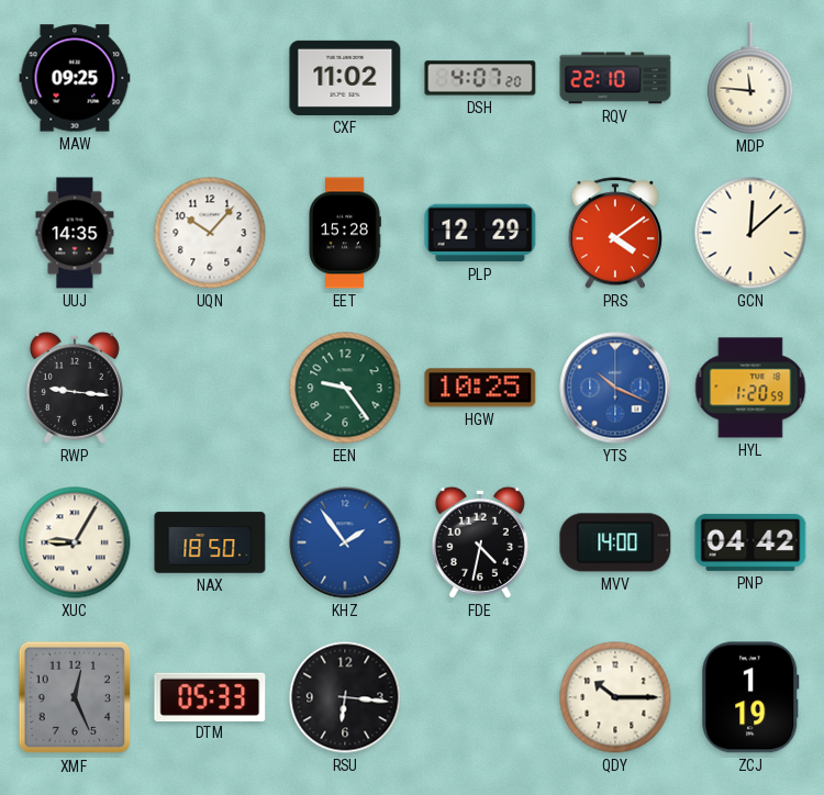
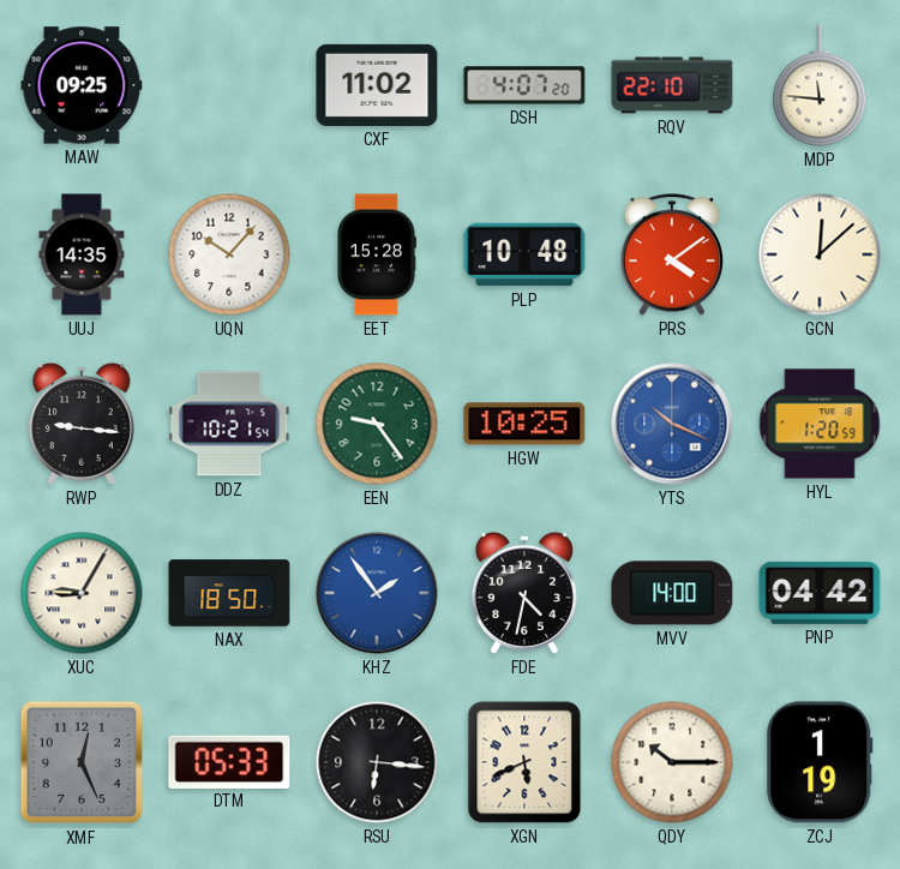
PLP: 12:29 -> 10:48
DDZ: none -> 10:21
XGN: none -> 5:41
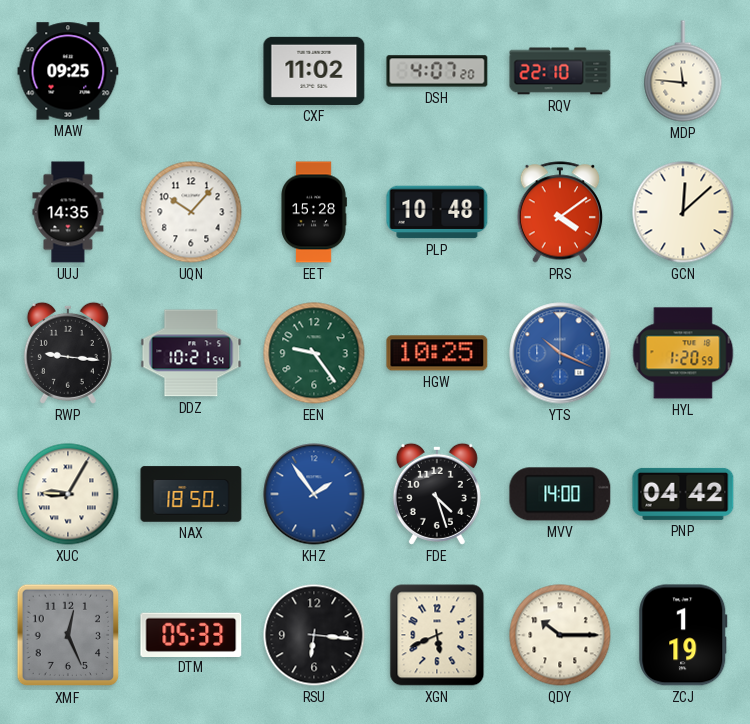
FDE: 4:32 -> 4:27
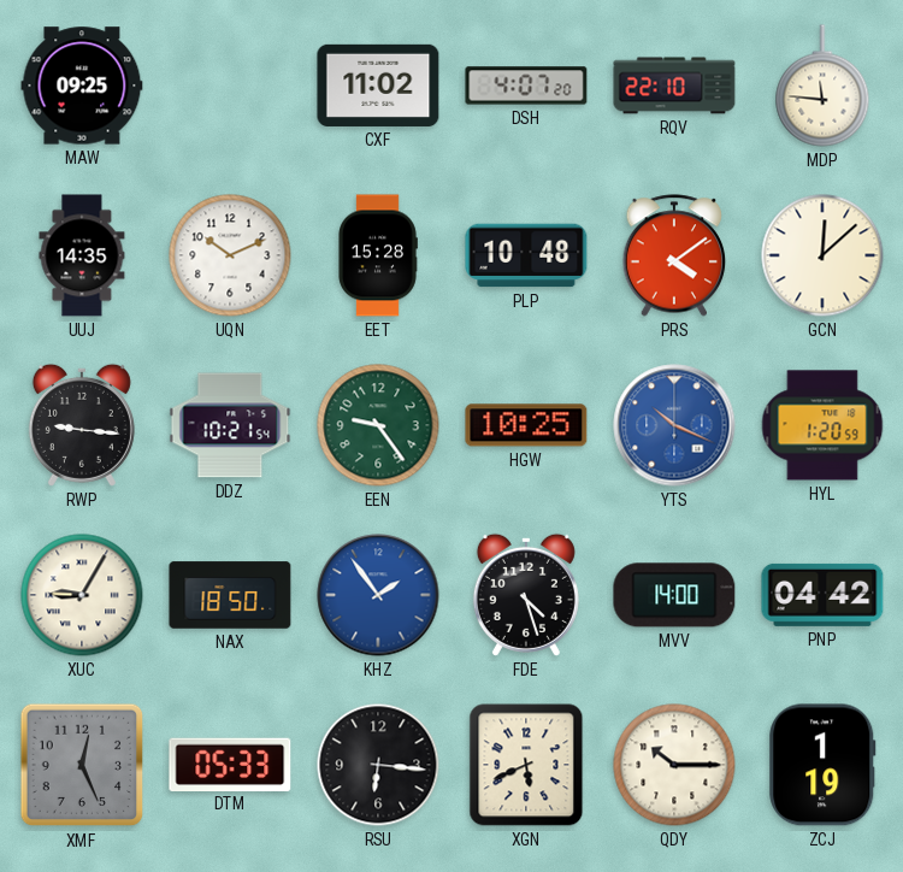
UQN: 10:07 -> 10:11
